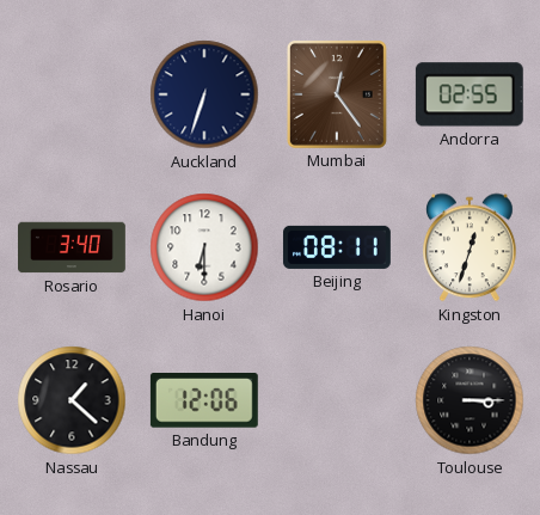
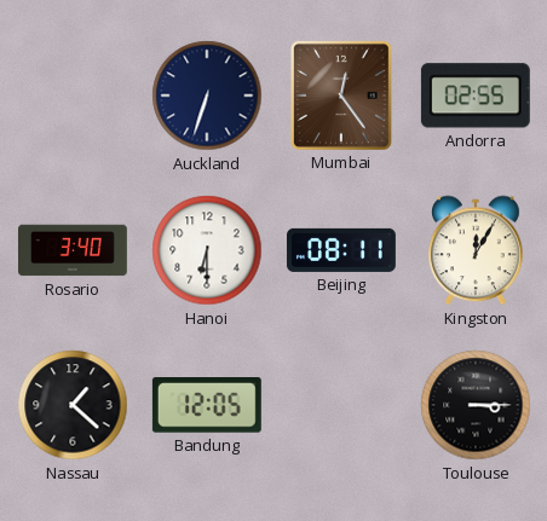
Kingston: 12:33 -> 12:05
Bandung: 12:06 -> 12:05
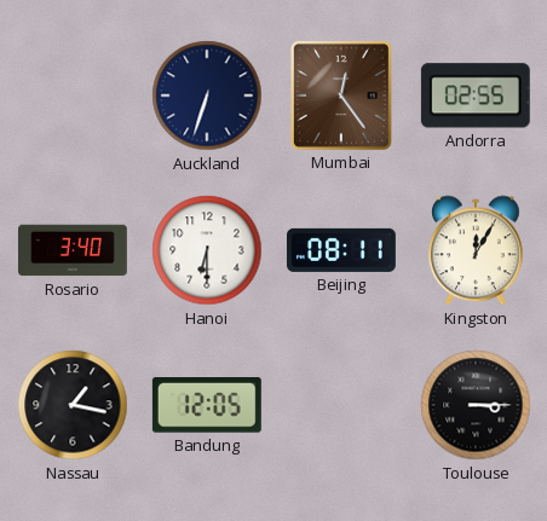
Nassau: 1:22 -> 1:17
